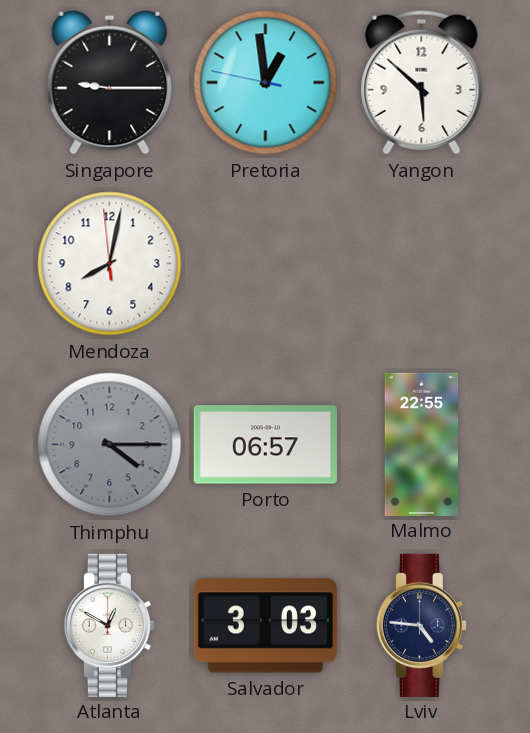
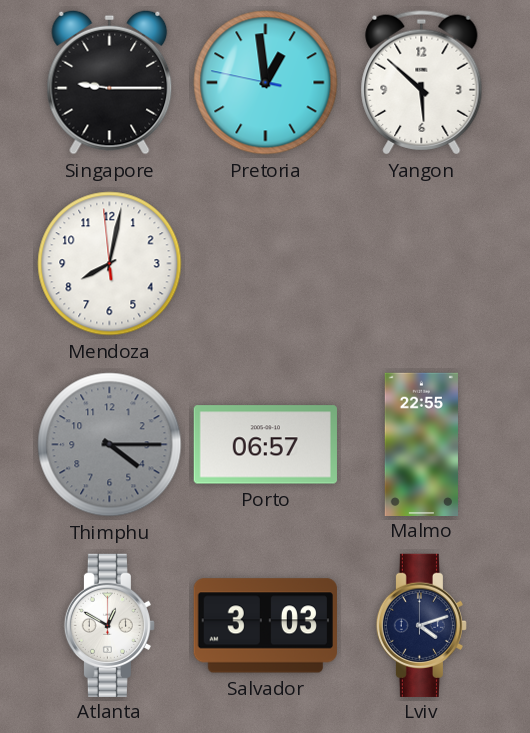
Lviv: 4:46 -> 4:12
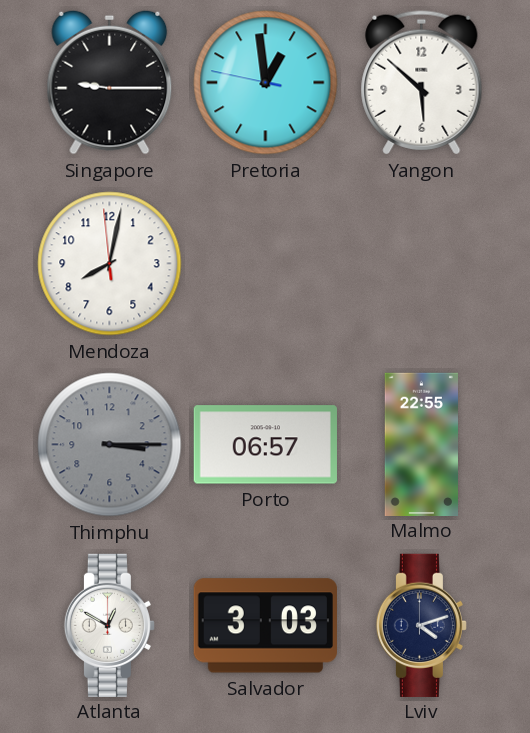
Thimphu: 4:15 -> 3:15
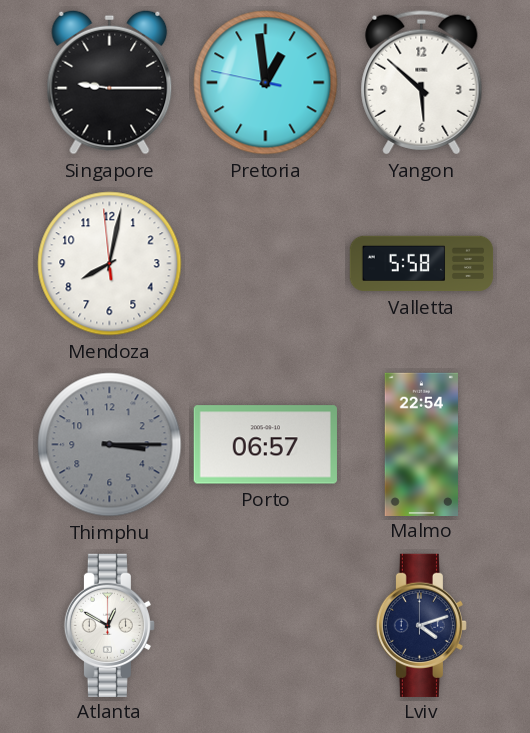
Valletta: none -> 5:58
Malmo: 22:55 -> 22:54
Salvador: 3:03 -> none
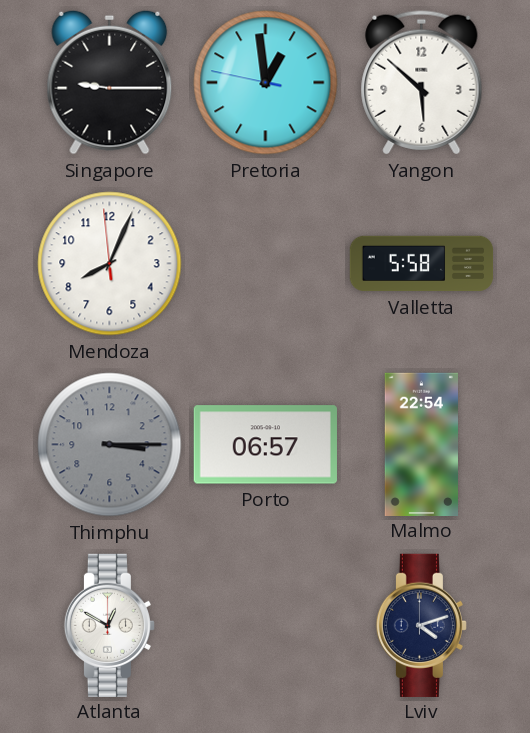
Mendoza: 8:01 -> 8:03
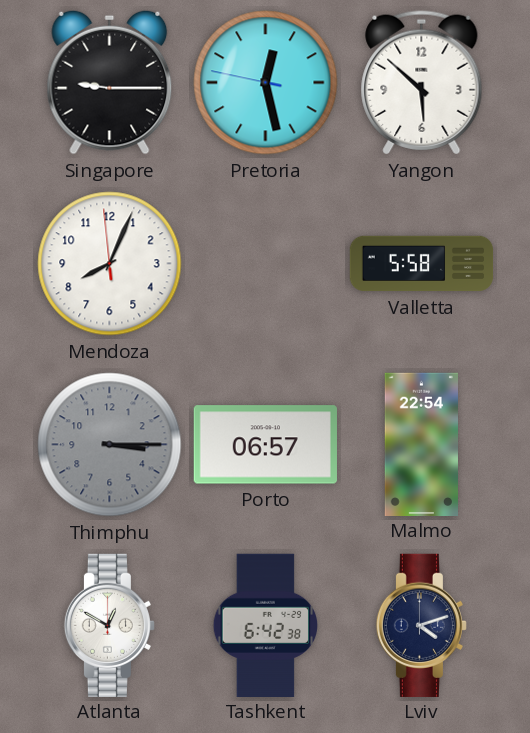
Pretoria: 12:58 -> 12:27
Tashkent: none -> 6:42
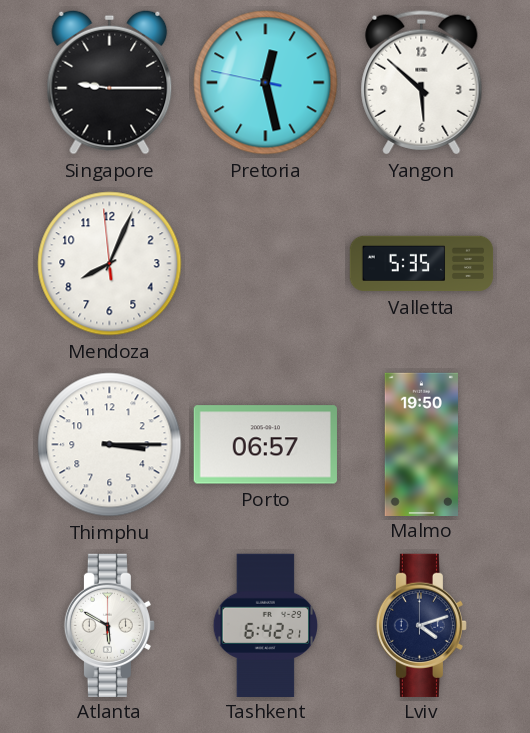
Valletta: 5:58 -> 5:35
Thimphu dial: grey -> white
Malmo: 22:54 -> 19:50
Atlanta: 12:50 -> 5:50
Tashkent: 6:42:38 -> 6:42:21
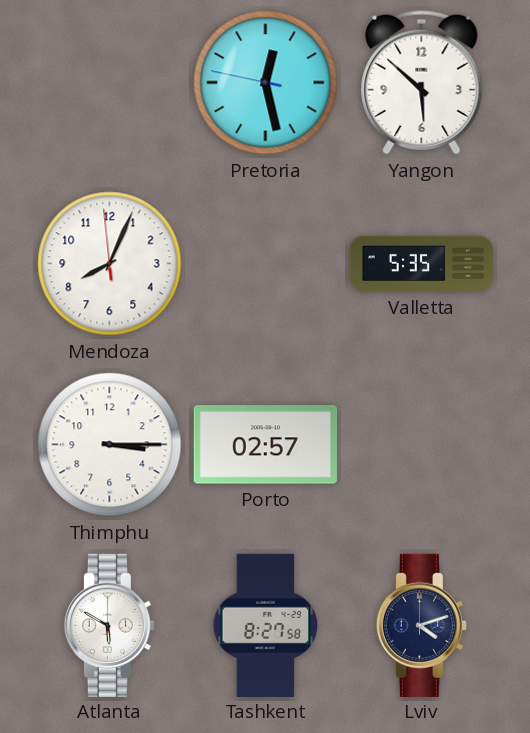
Singapore: 9:15 -> none
Porto: 06:57 -> 02:57
Malmo: 19:50 -> none
Tashkent: 6:42 -> 8:27
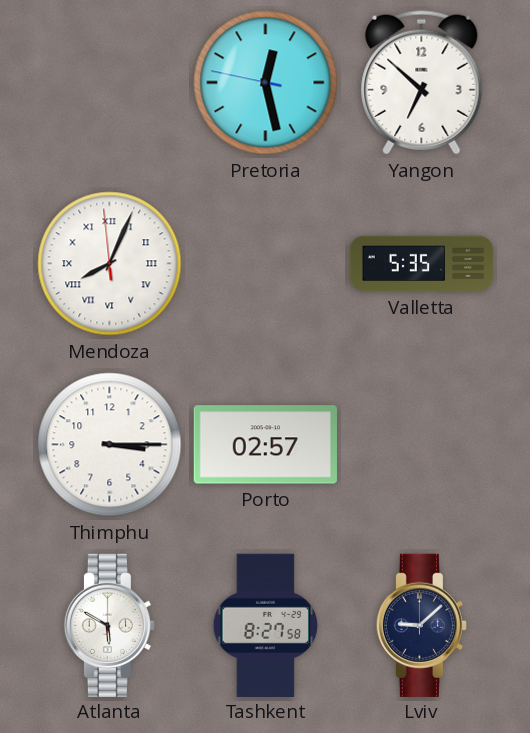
Yangon: 5:52 -> 6:52
Mendoza numerals: Arabic -> Roman
Lviv: 4:12 -> 9:08
